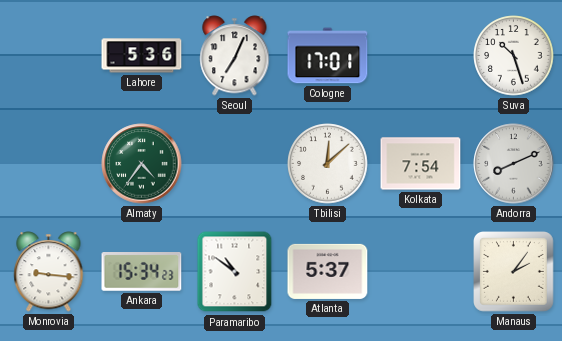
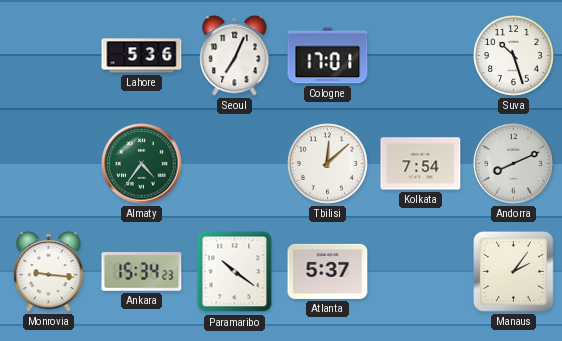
Paramaribo: 10:51 -> 10:21
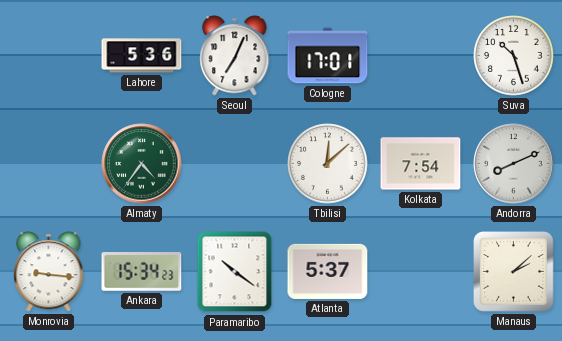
Manaus: 2:06 -> 2:08
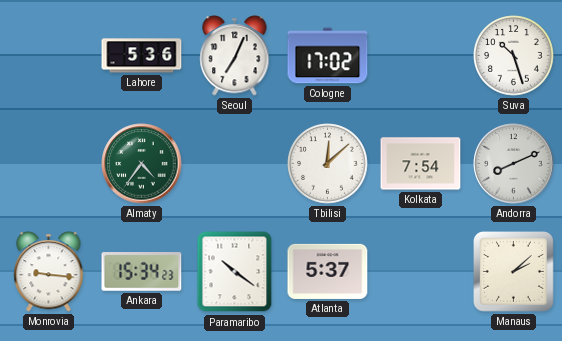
Cologne: 17:01 -> 17:02
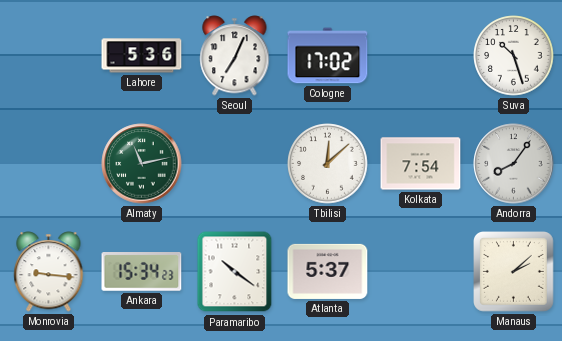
Almaty: 4:36 -> 11:13
Andorra: 8:11 -> 8:06
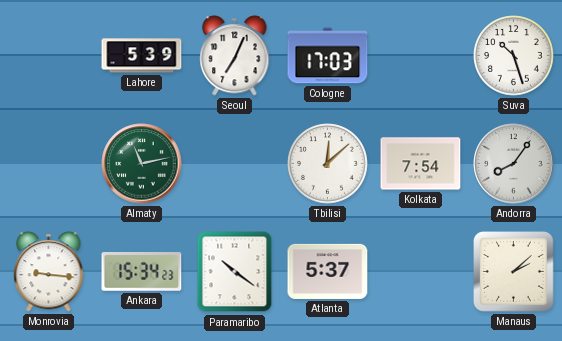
Lahore: 5:36 -> 5:39
Cologne: 17:02 -> 17:03
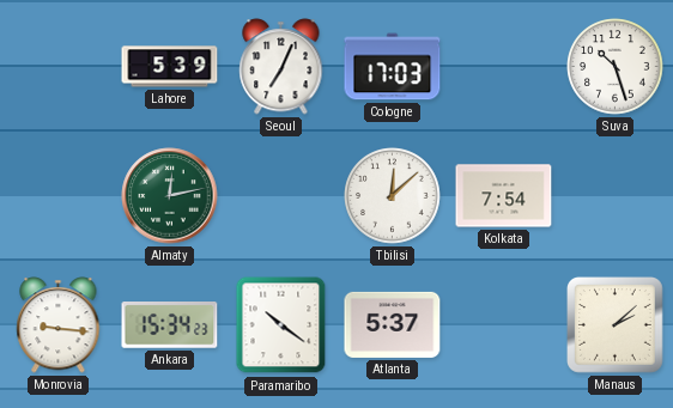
Almaty: 11:13 -> 12:13
Andorra: 8:06 -> none
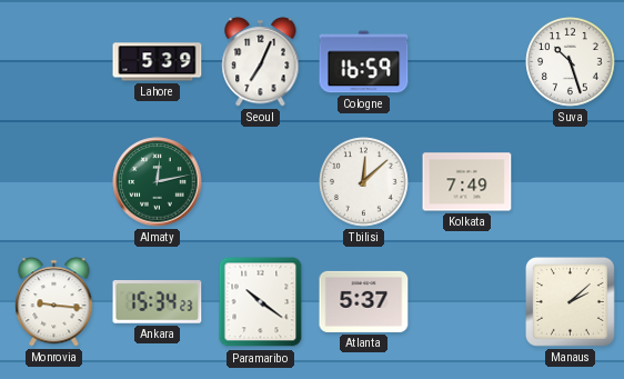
Cologne: 17:03 -> 16:59
Kolkata: 7:54 -> 7:49
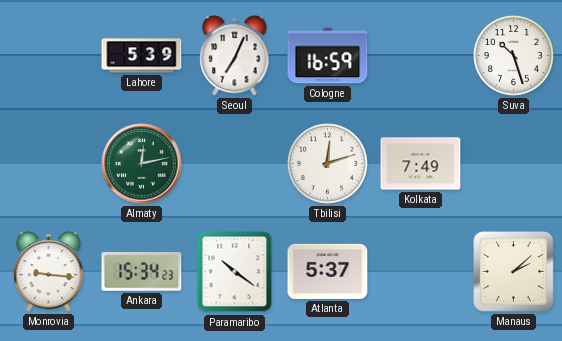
Tbilisi: 12:08 -> 12:12
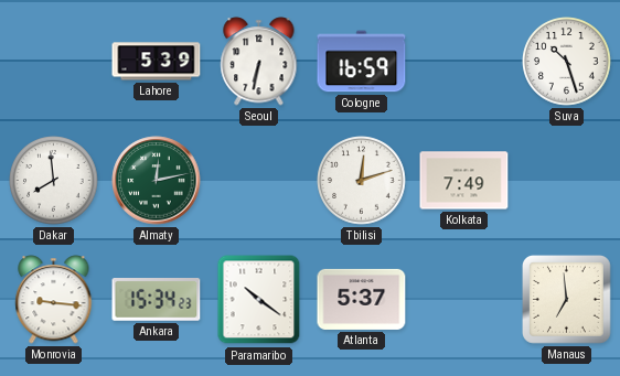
Seoul: 7:04 -> 6:32
Dakar: none -> 7:59
Manaus: 2:08 -> 6:59
